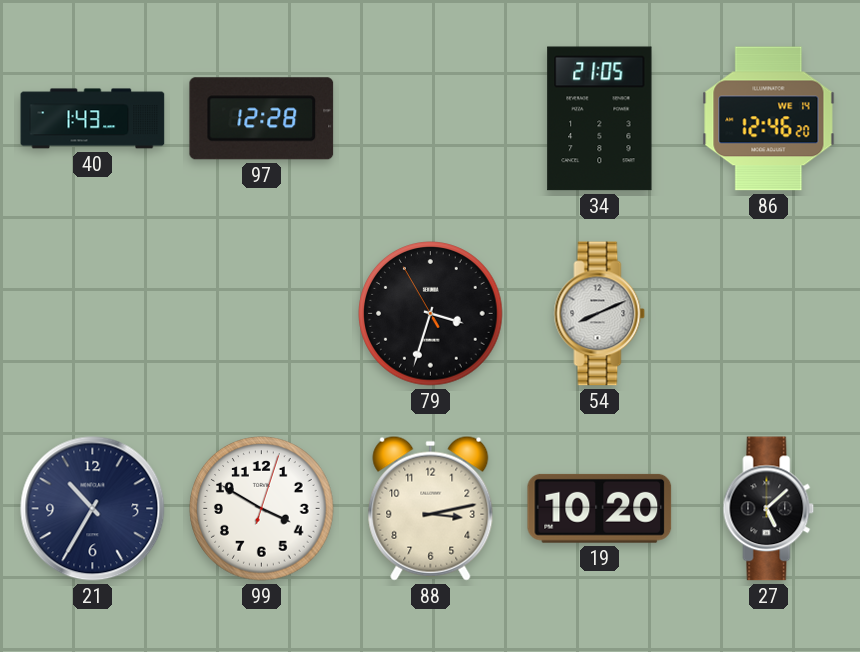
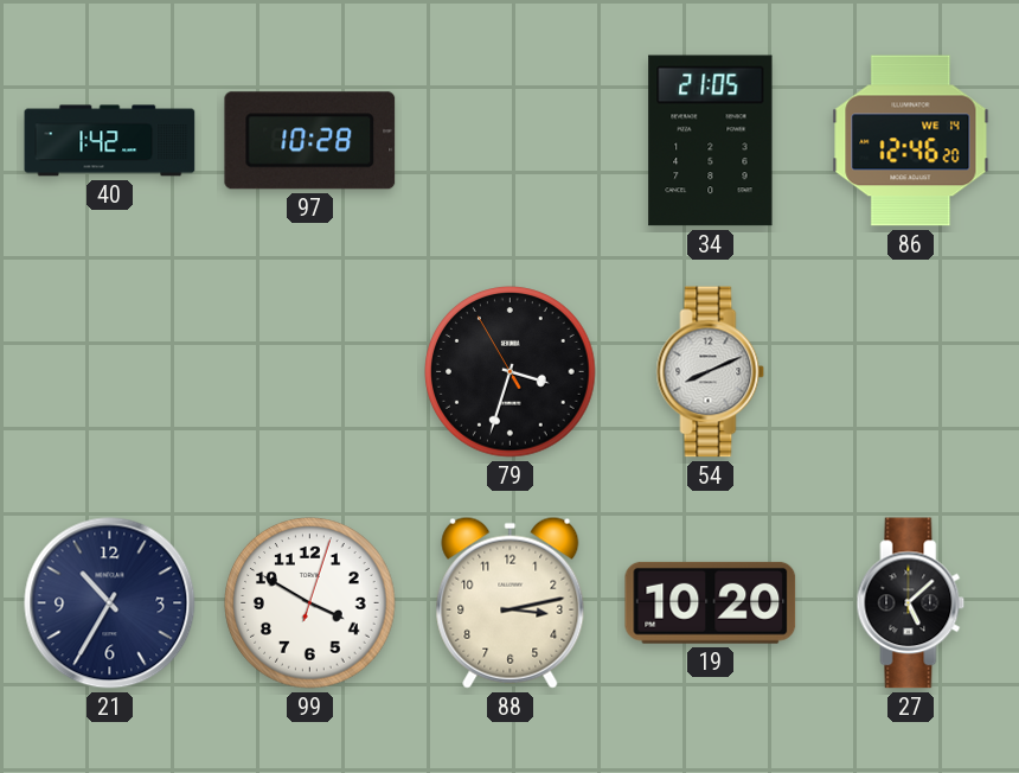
40: 1:43 -> 1:42
97: 12:28 -> 10:28
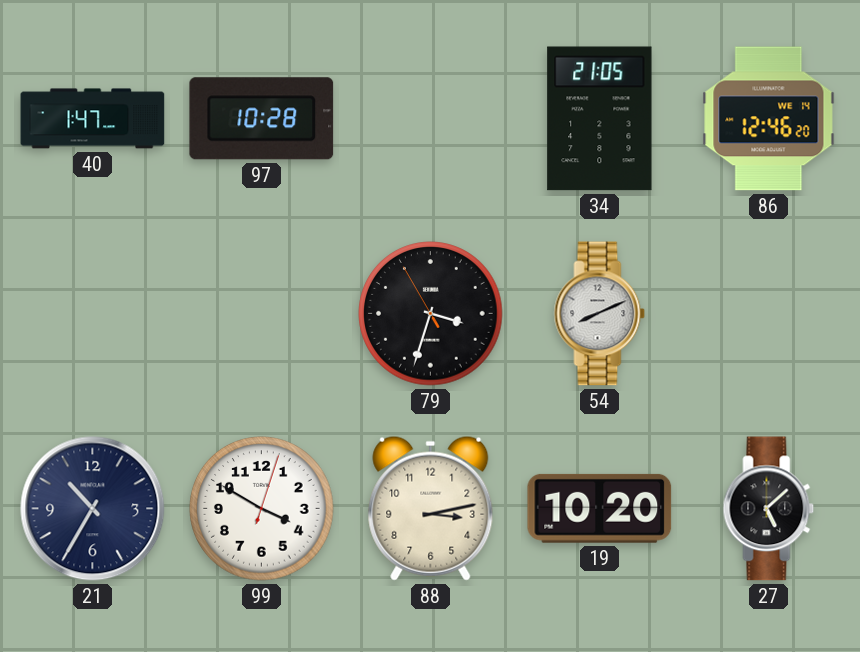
40: 1:42 -> 1:47
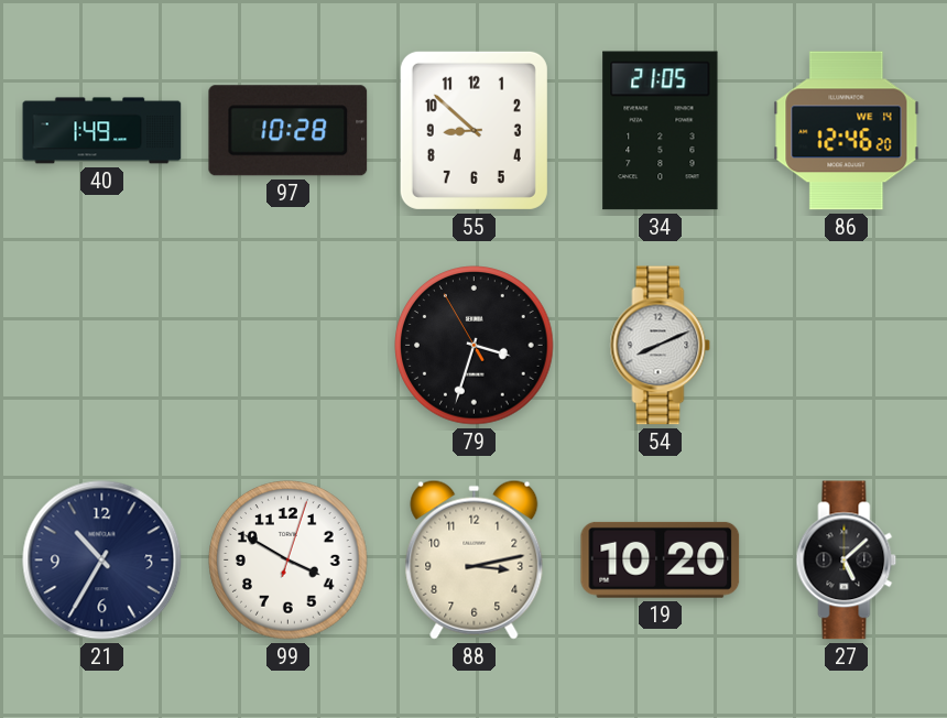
40: 1:47 -> 1:49
55: none -> 8:52
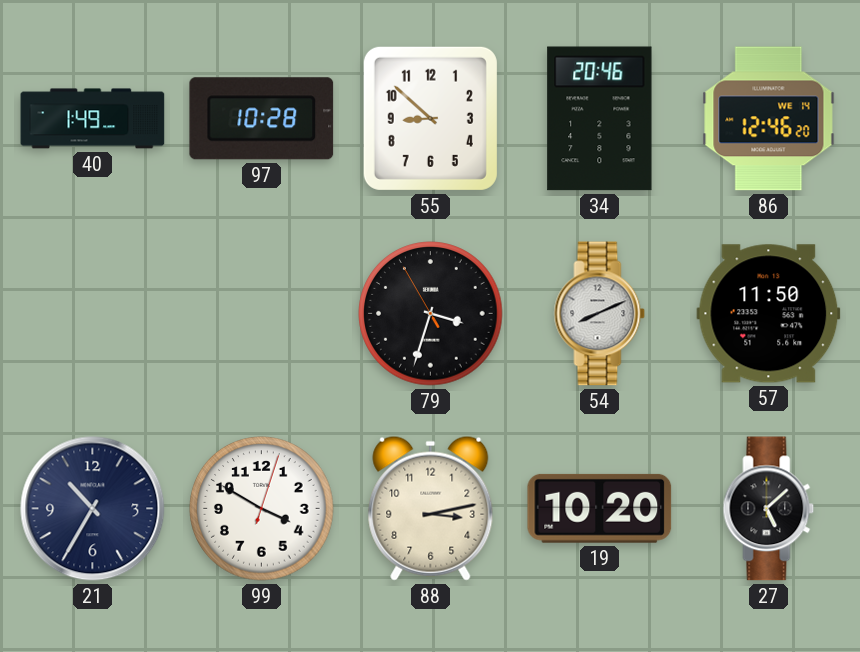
34: 21:05 -> 20:46
57: none -> 11:50
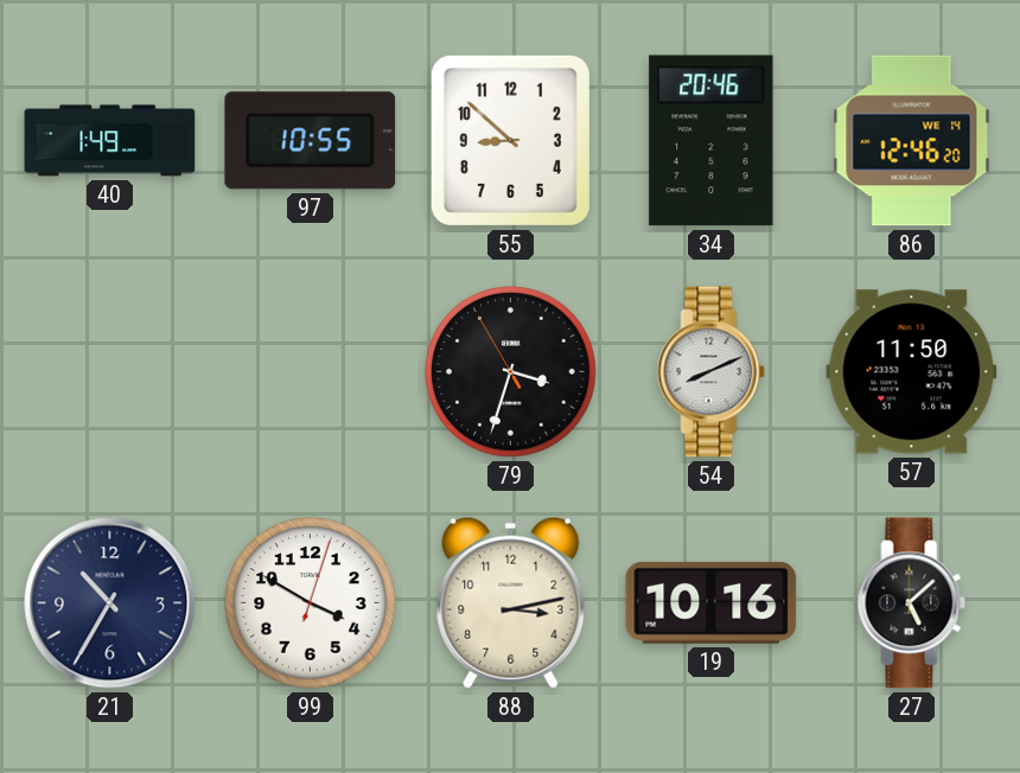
97: 10:28 -> 10:55
19: 10:20 -> 10:16
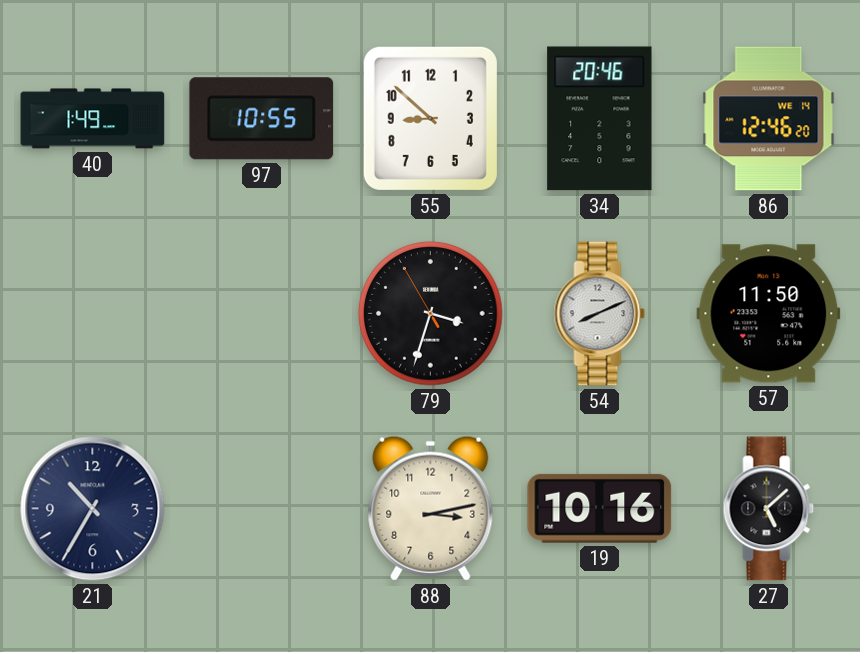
99: 3:50 -> none
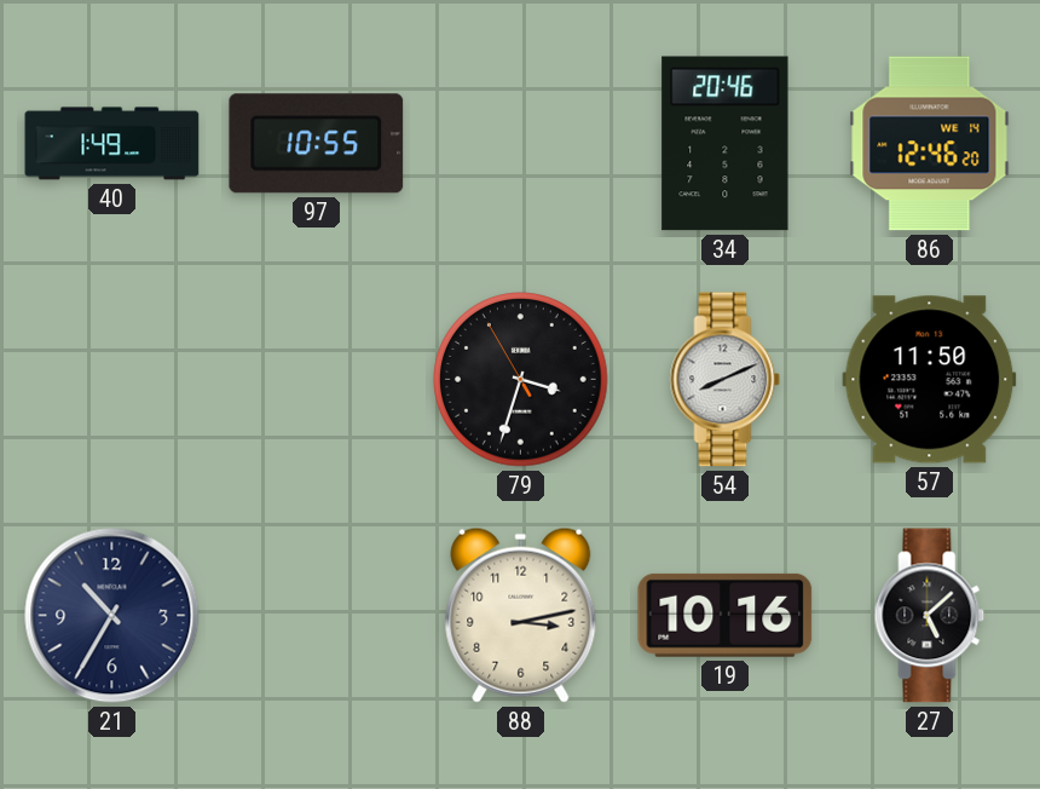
55: 8:52 -> none
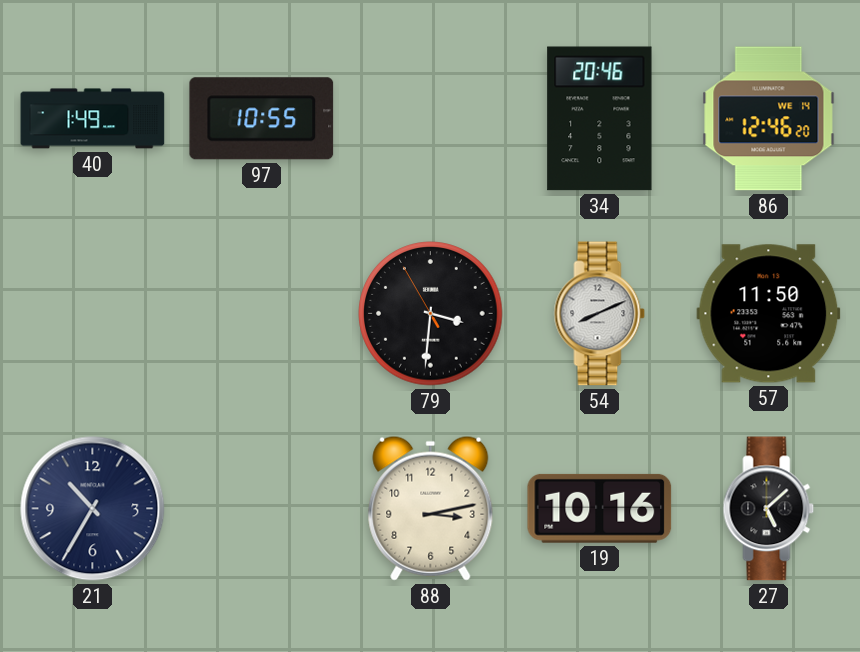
79: 3:32 -> 3:30
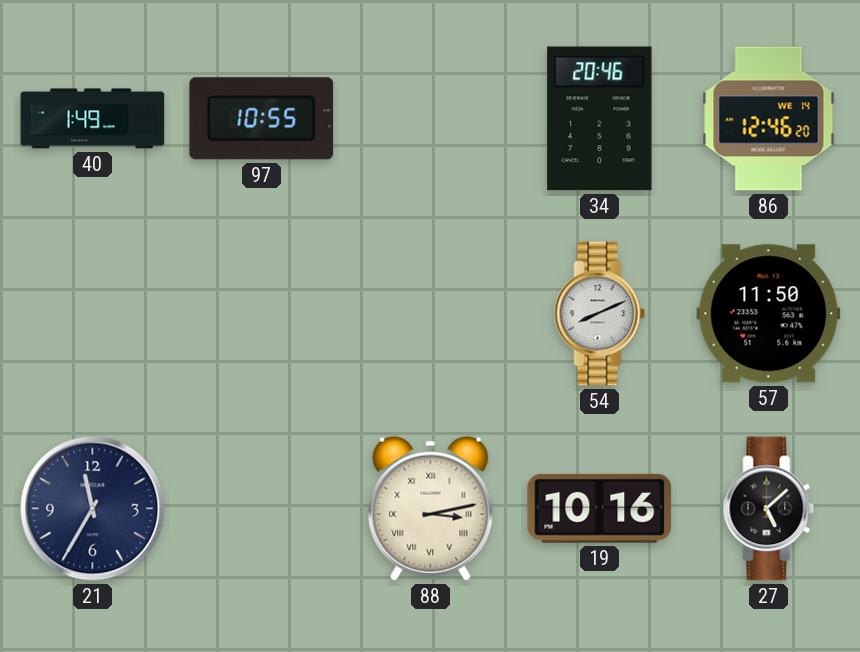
79: 3:30 -> none
21: 10:35 -> 11:35
88 numerals: Arabic -> Roman
